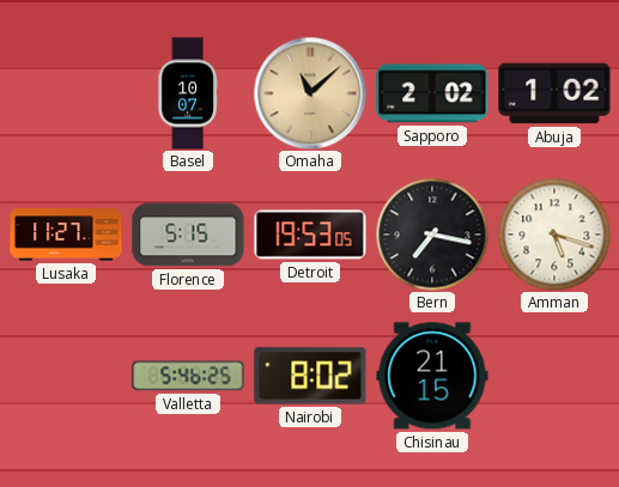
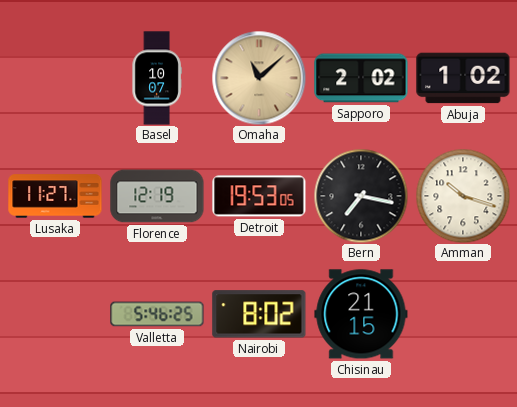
Florence: 5:15 -> 12:19
Amman: 5:18 -> 10:18
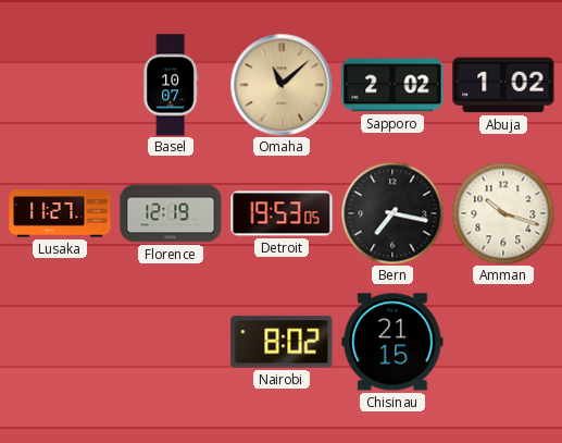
Valletta: 5:46 -> none
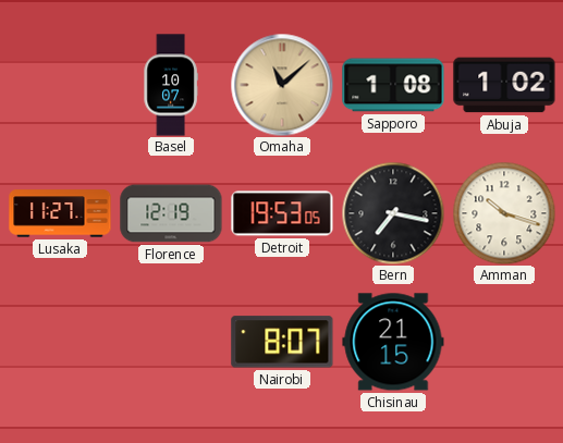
Sapporo: 2:02 -> 1:08
Nairobi: 8:02 -> 8:07
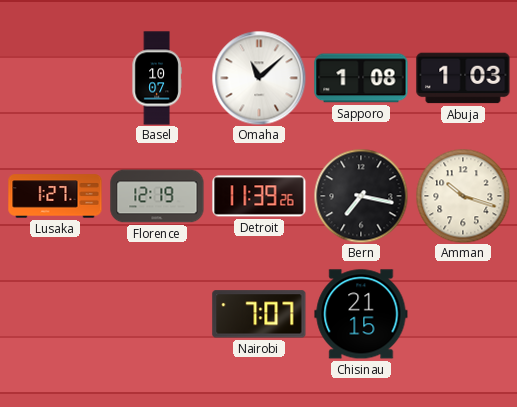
Omaha dial: champagne -> white
Abuja: 1:02 -> 1:03
Lusaka: 11:27 -> 1:27
Detroit: 19:53 -> 11:39
Nairobi: 8:07 -> 7:07
